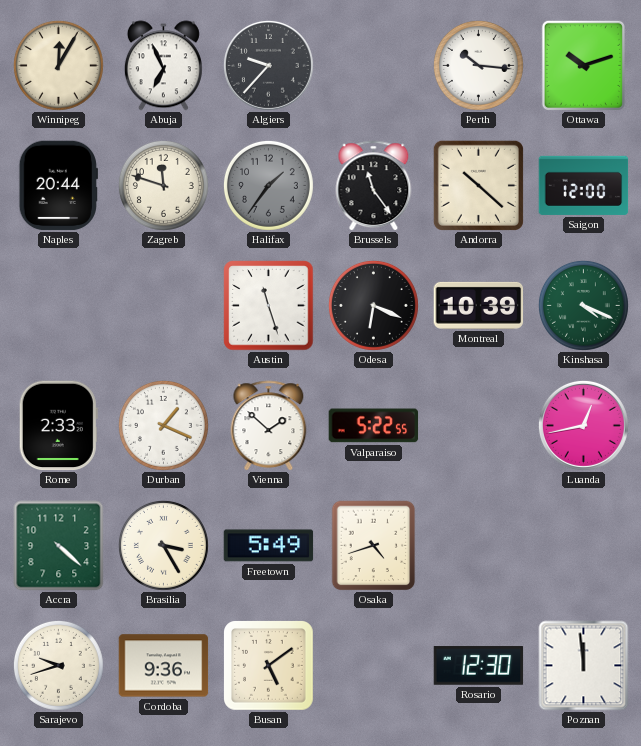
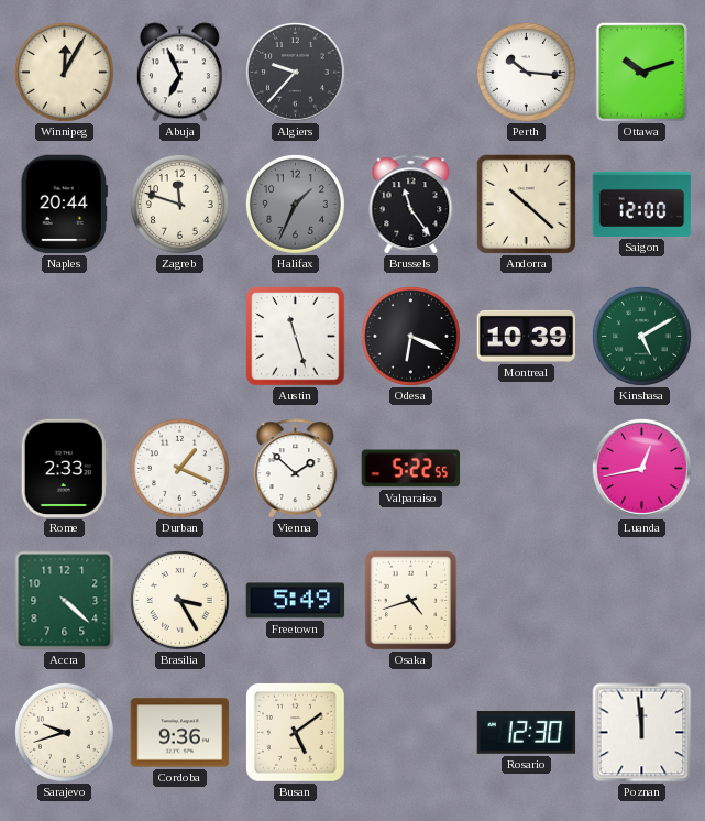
Halifax: 1:36 -> 1:34
Kinshasa: 4:19 -> 5:10
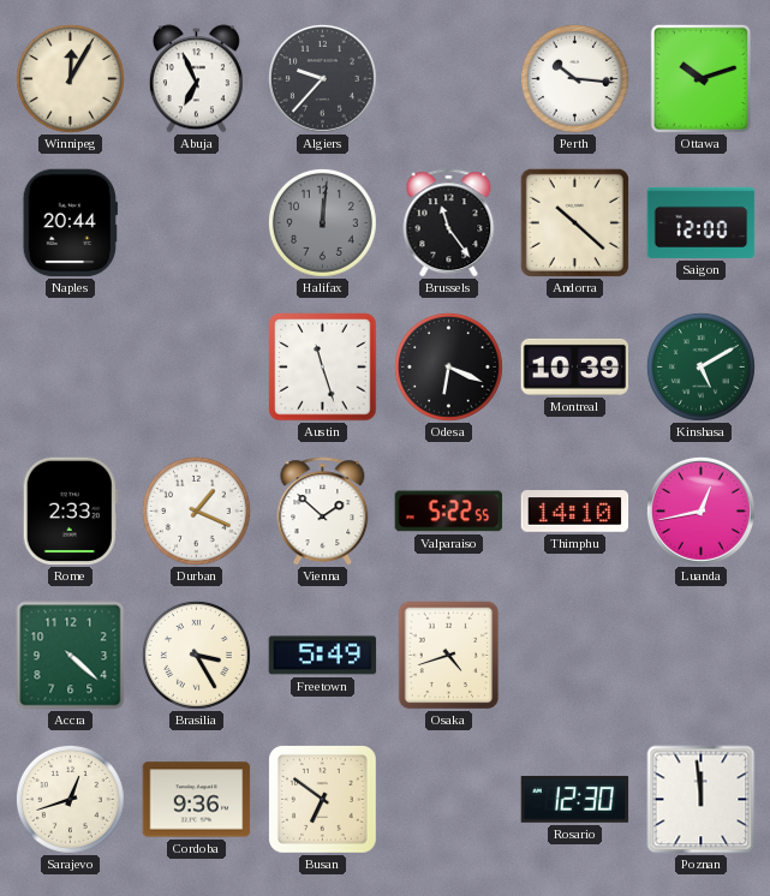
Zagreb: 11:48 -> none
Halifax: 1:34 -> 12:01
Thimphu: none -> 14:10
Sarajevo: 9:42 -> 12:42
Busan: 5:09 -> 6:51
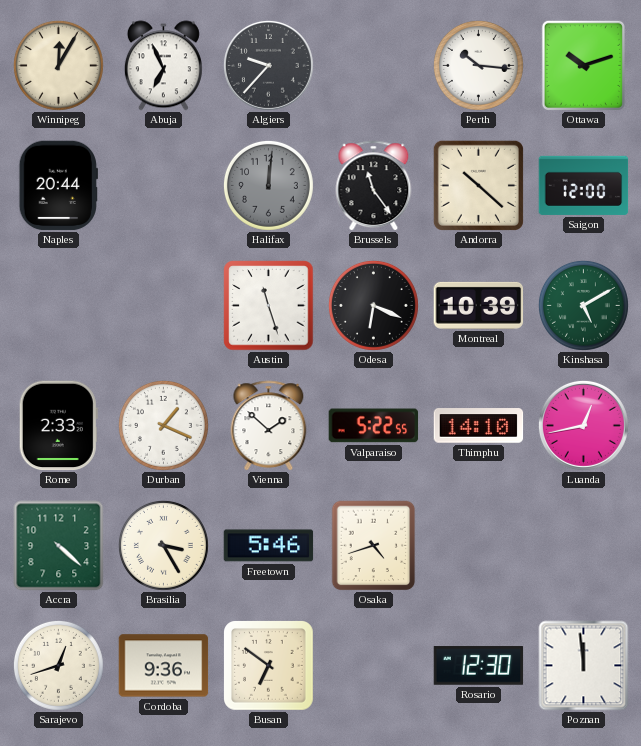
Freetown: 5:49 -> 5:46
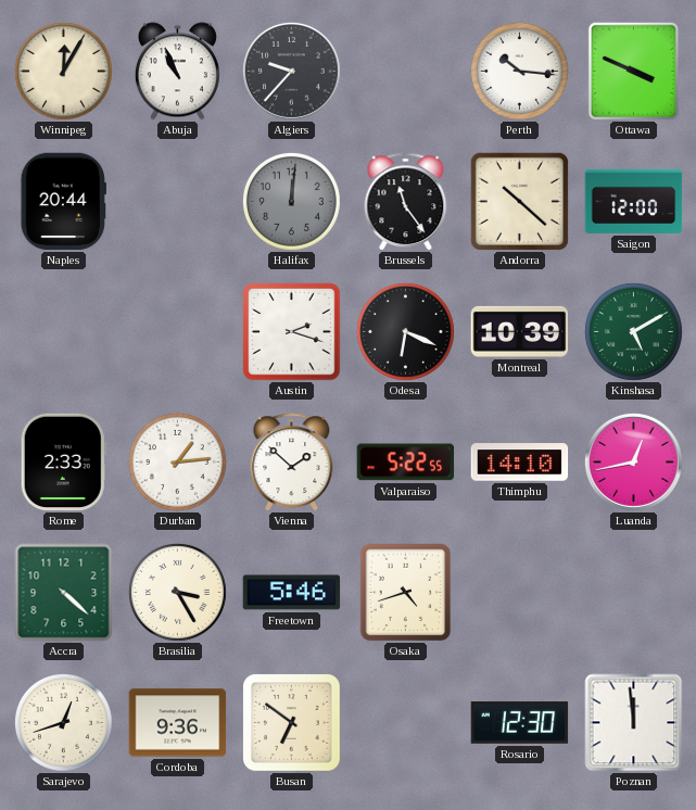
Abuja: 6:56 -> 10:56
Ottawa: 10:12 -> 3:49
Austin: 11:27 -> 2:18
Durban: 1:19 -> 1:14
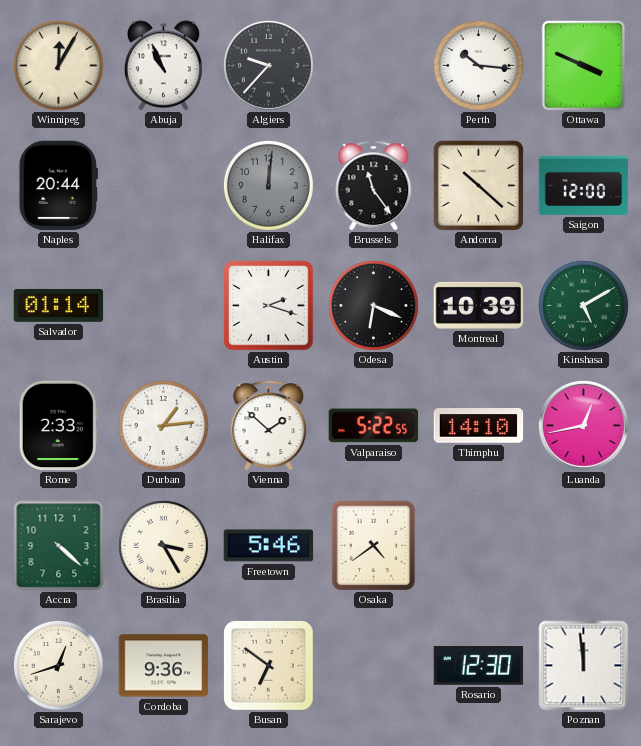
Salvador: none -> 01:14
Osaka: 4:42 -> 4:39
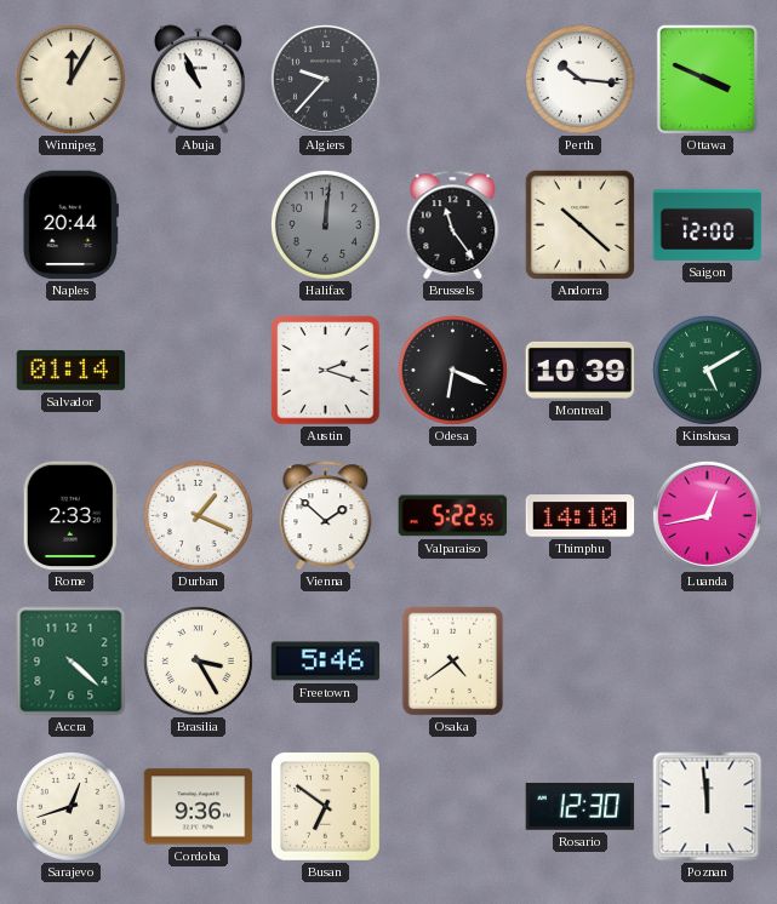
Durban: 1:14 -> 1:19
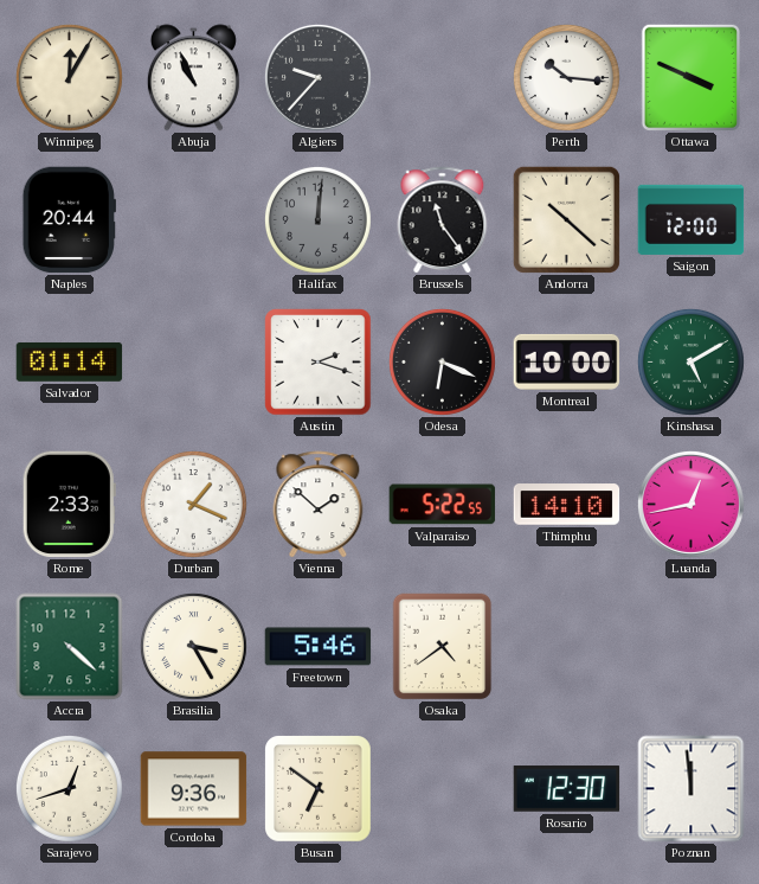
Montreal: 10:39 -> 10:00
